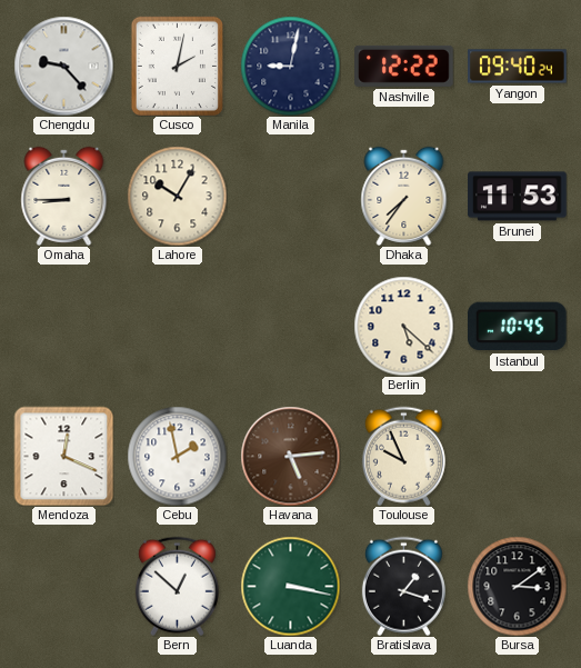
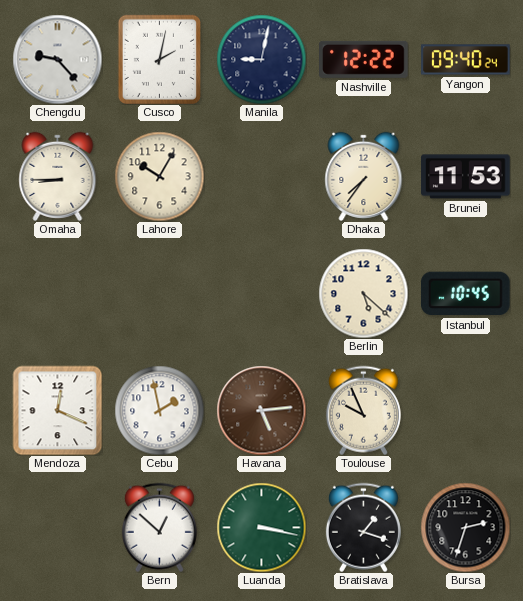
Bursa: 3:09 -> 2:33
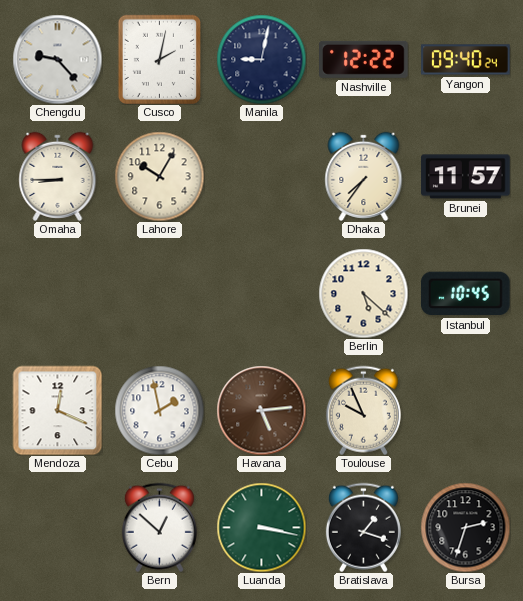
Brunei: 11:53 -> 11:57
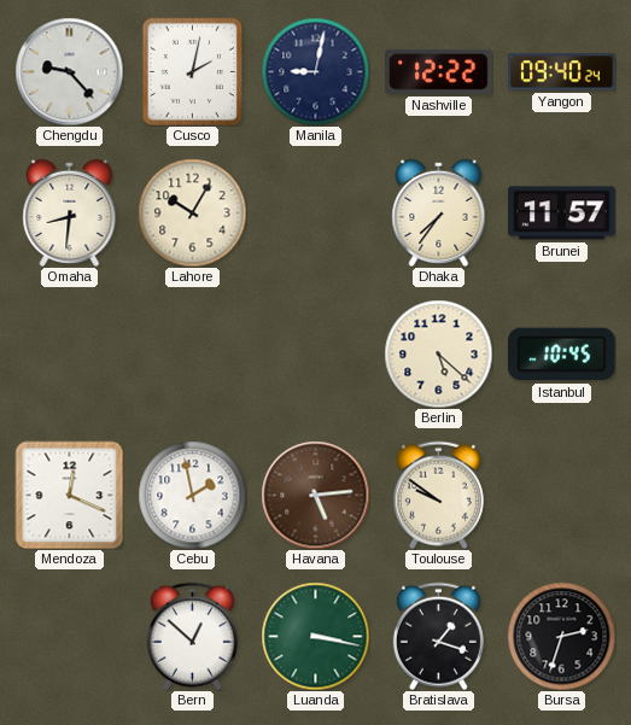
Omaha: 8:45 -> 8:31
Toulouse: 9:56 -> 9:51
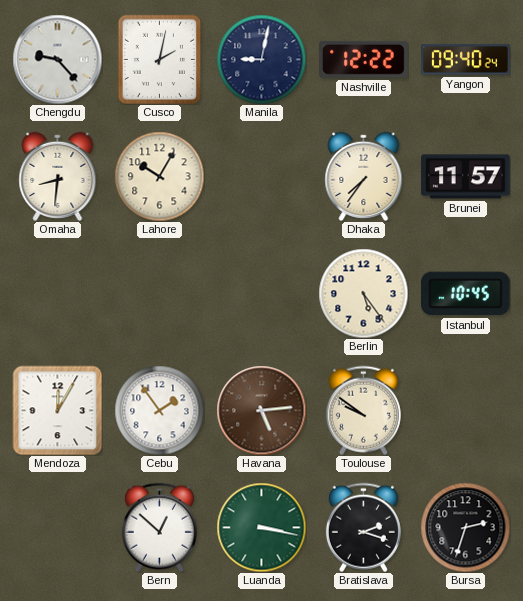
Berlin: 5:22 -> 5:24
Mendoza: 12:19 -> 12:05
Cebu: 1:58 -> 1:54
Bratislava: 1:18 -> 2:18
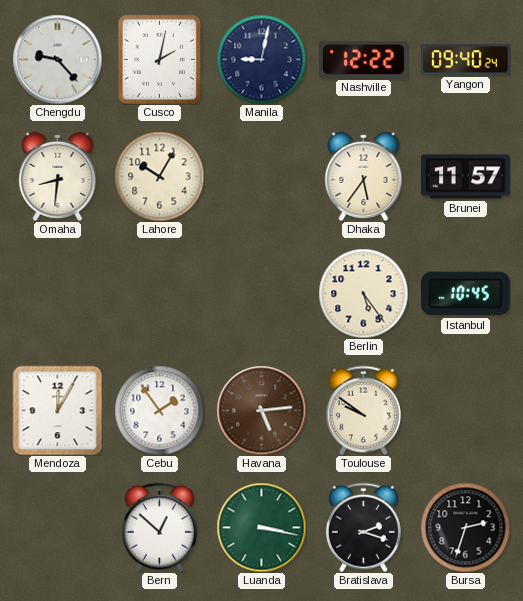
Dhaka: 7:36 -> 5:36
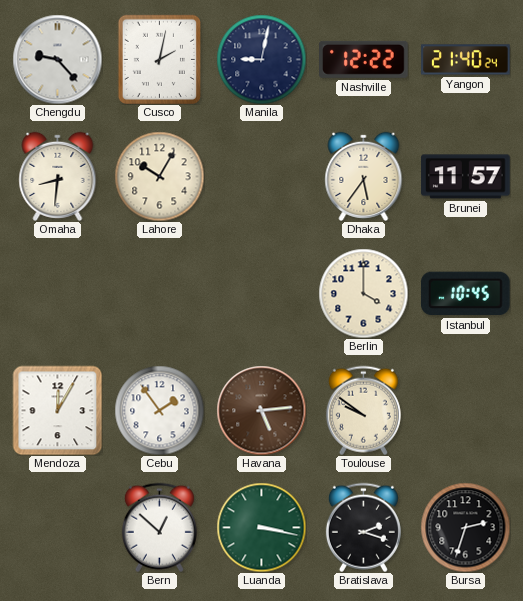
Yangon: 09:40 -> 21:40
Berlin: 5:24 -> 4:00
